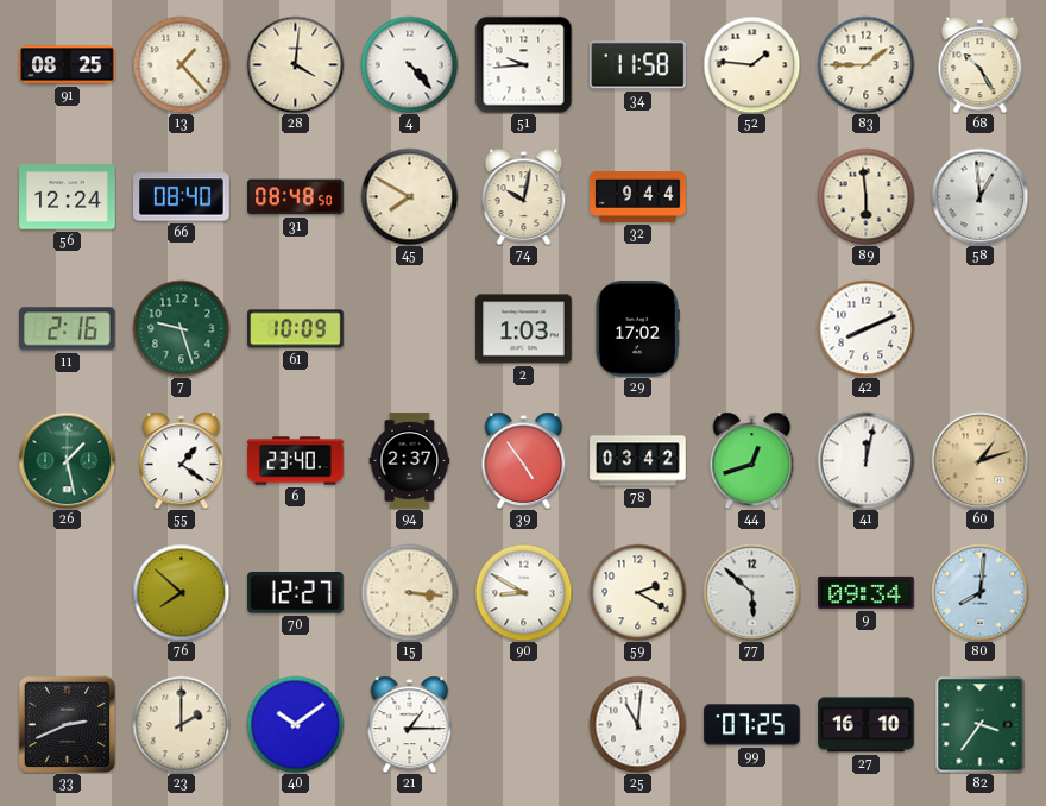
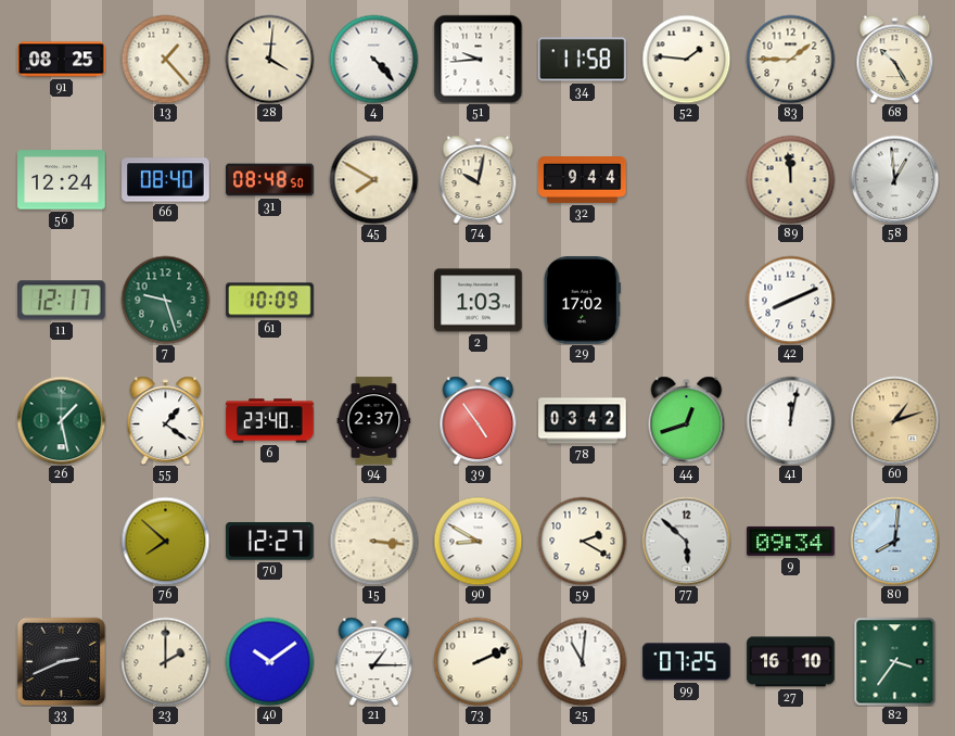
89: 5:59 -> 11:59
11: 2:16 -> 12:17
73: none -> 2:11
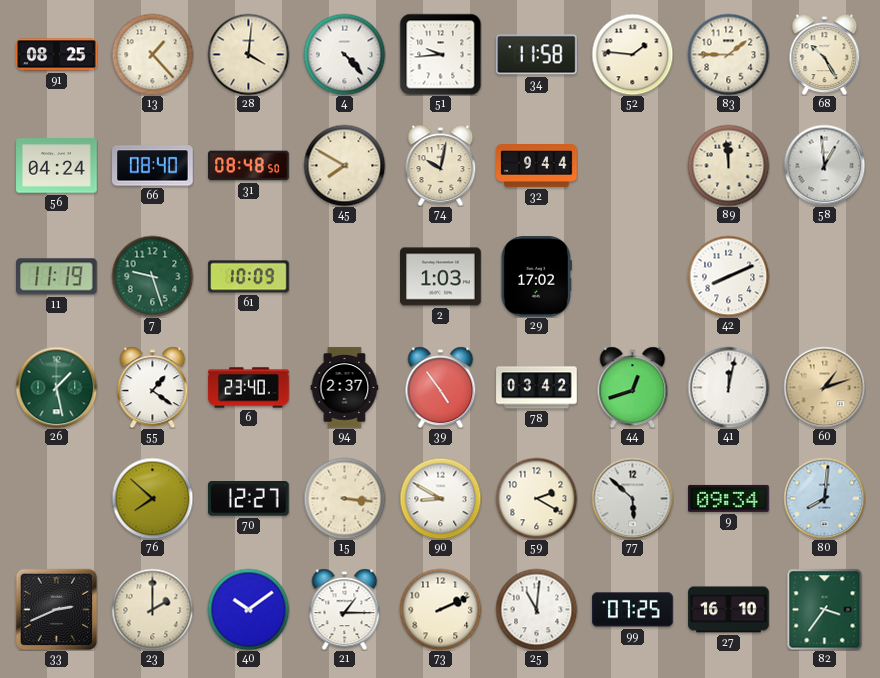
56: 12:24 -> 04:24
11: 12:17 -> 11:19
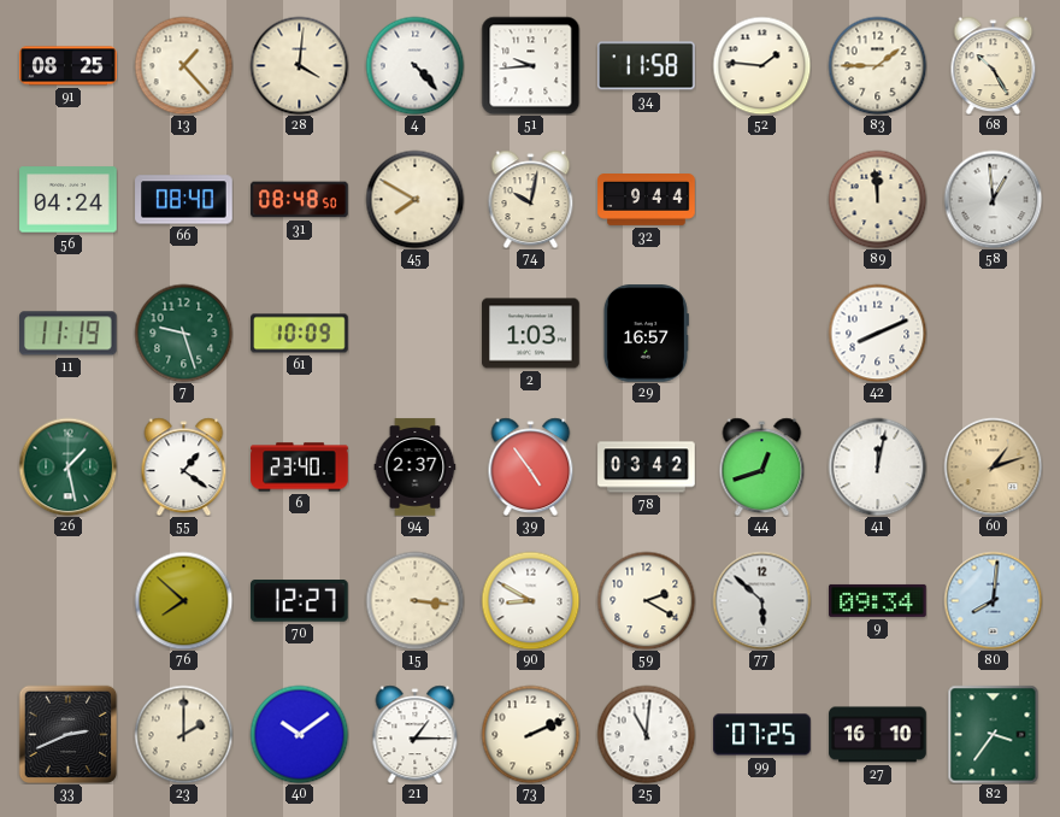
29: 17:02 -> 16:57
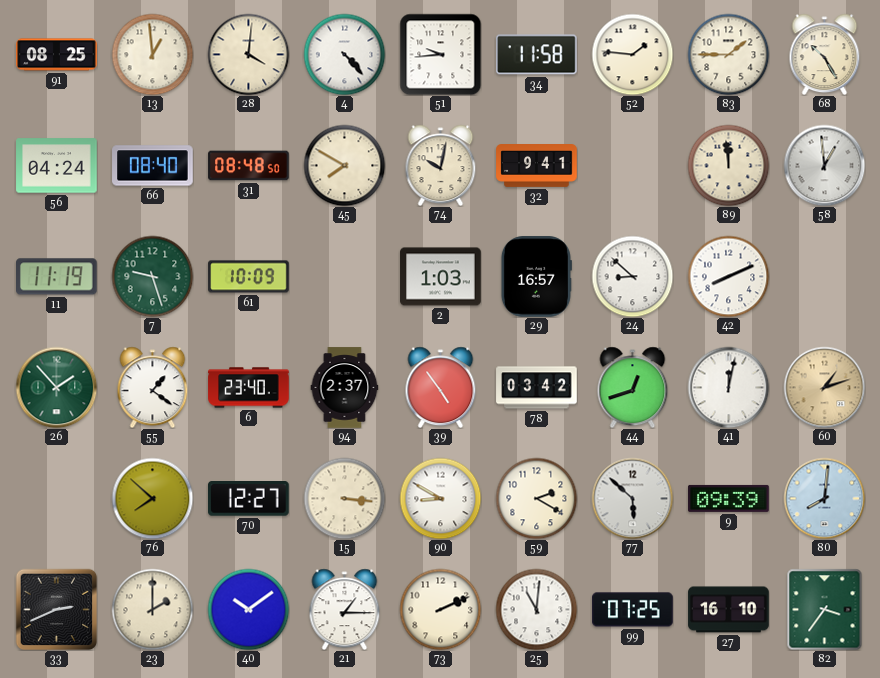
13: 1:23 -> 12:59
32: 9:44 -> 9:41
24: none -> 8:52
26: 1:28 -> 1:53
9: 09:34 -> 09:39
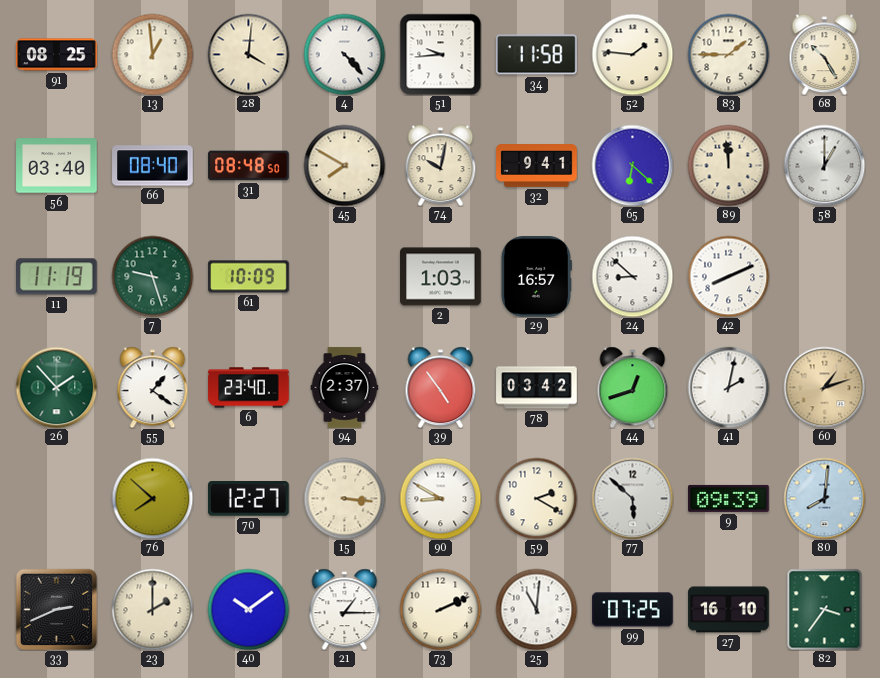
56: 04:24 -> 03:40
65: none -> 6:22
58: 12:59 -> 1:00
41: 12:02 -> 2:02
